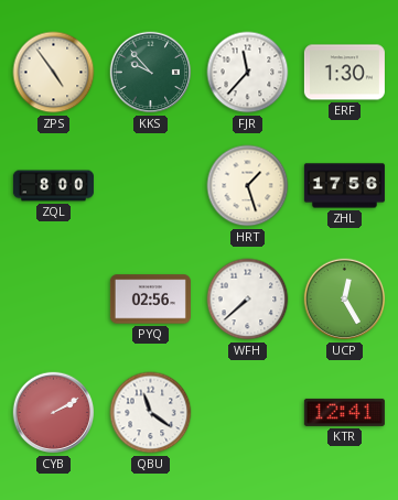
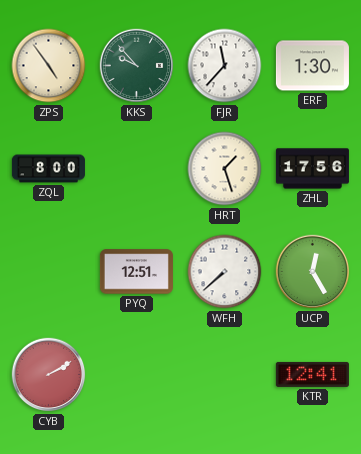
PYQ: 02:56 -> 12:51
QBU: 11:21 -> none
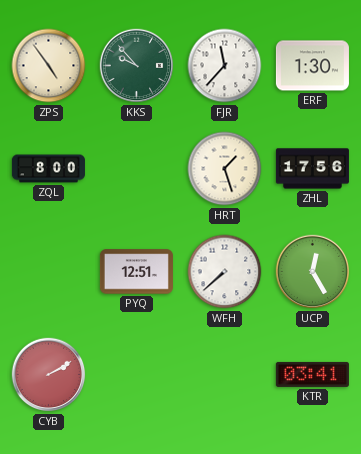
KTR: 12:41 -> 03:41
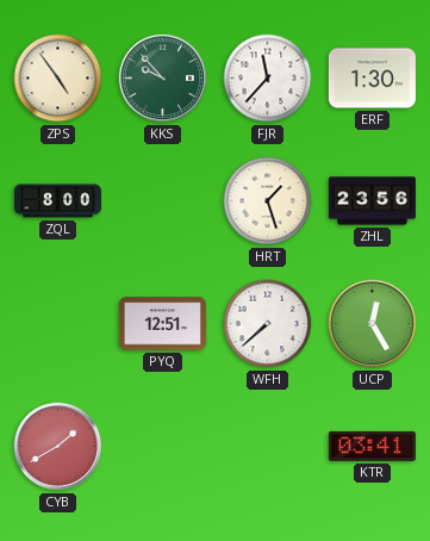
ZHL: 17:56 -> 23:56
CYB: 2:10 -> 1:40
